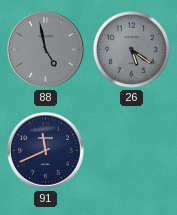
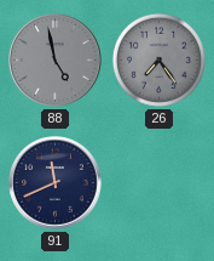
26: 5:21 -> 7:24
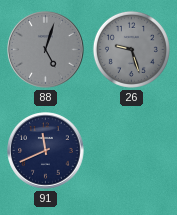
88: 4:58 -> 5:03
26: 7:24 -> 9:27
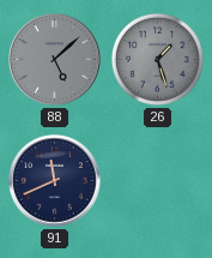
88: 5:03 -> 5:08
26: 9:27 -> 1:27
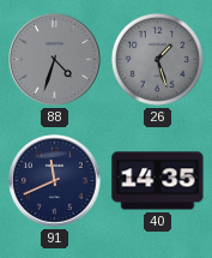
88: 5:08 -> 4:33
40: none -> 14:35
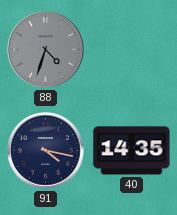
26: 1:27 -> none
91: 11:41 -> 4:17
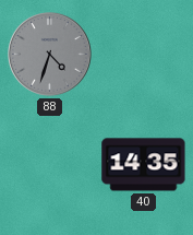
91: 4:17 -> none
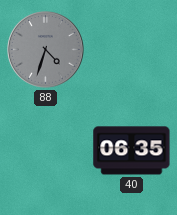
40: 14:35 -> 06:35
